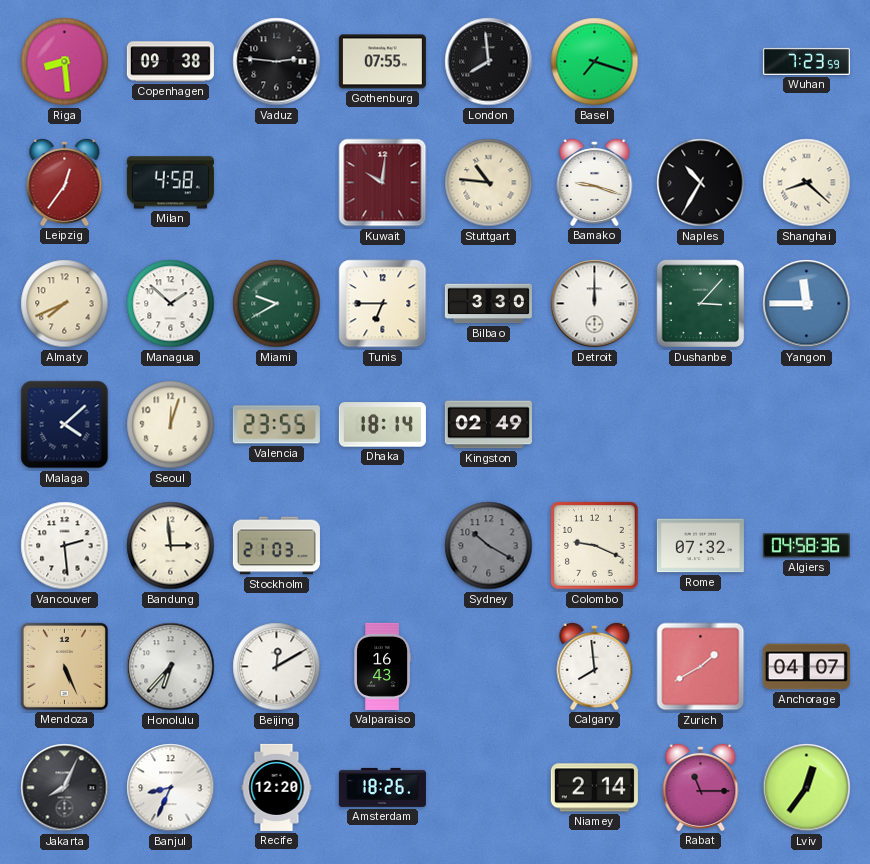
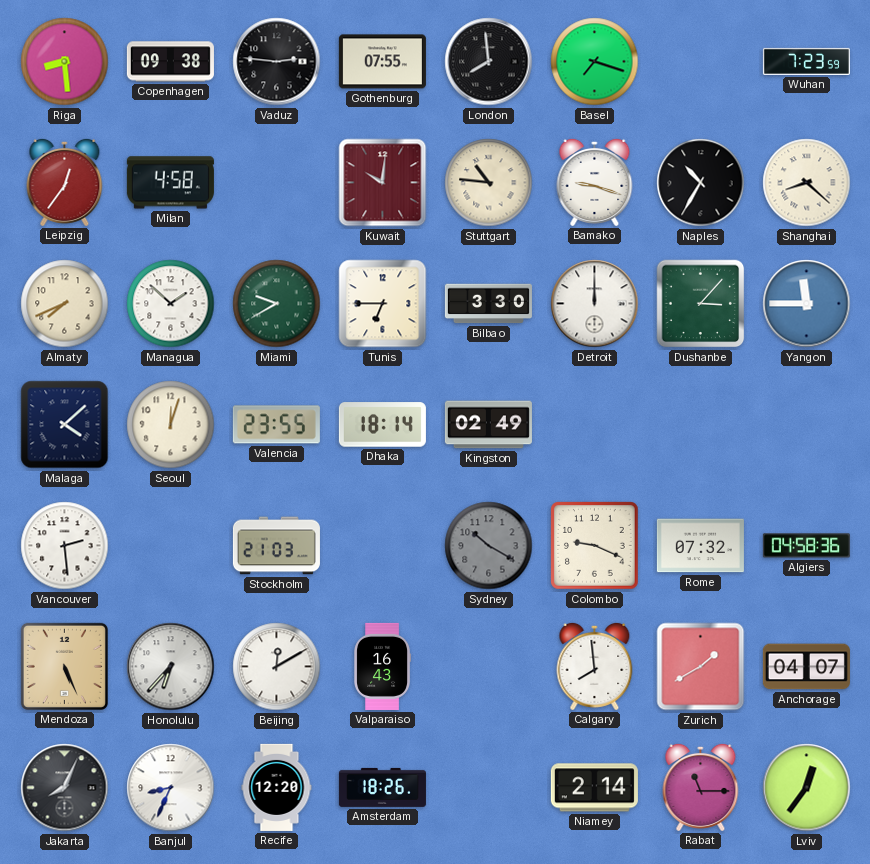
Bandung: 2:59 -> none
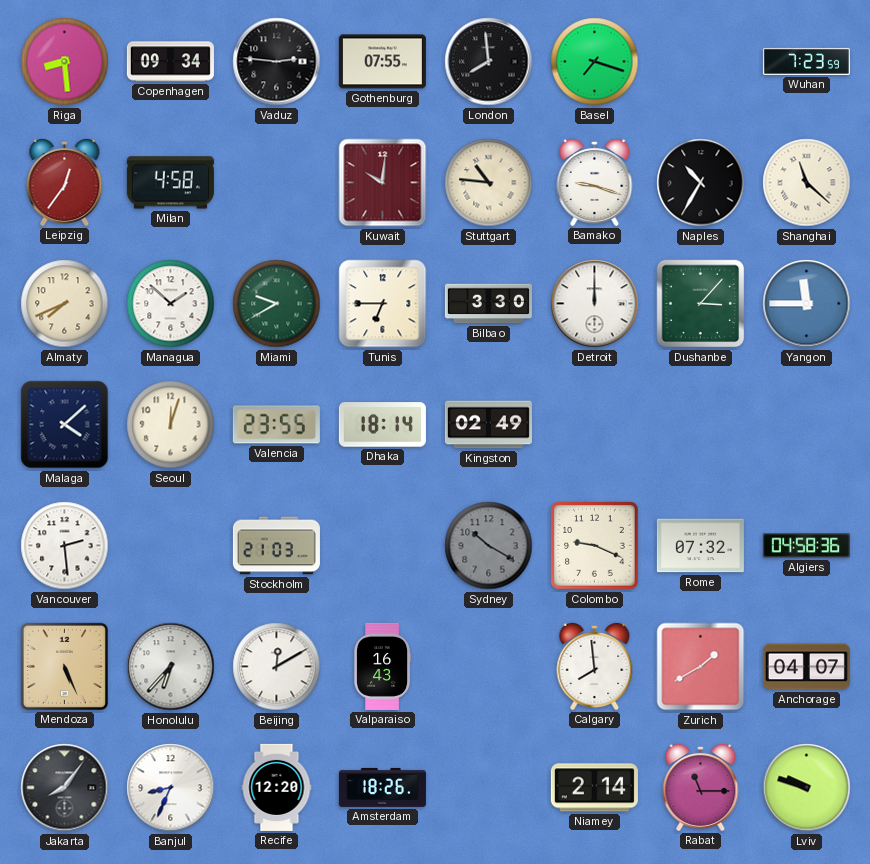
Copenhagen: 09:38 -> 09:34
Shanghai: 8:22 -> 11:22
Jakarta: 8:04 -> 8:06
Lviv: 12:36 -> 9:48
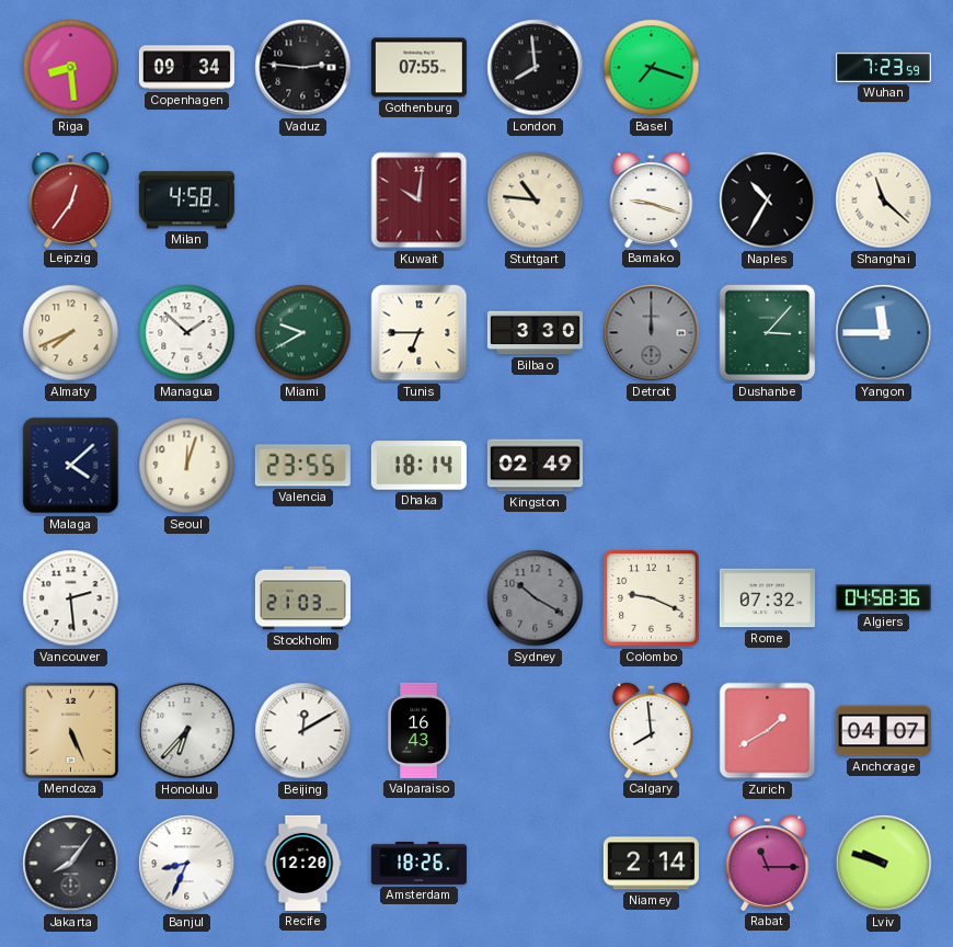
Detroit dial: white -> grey
